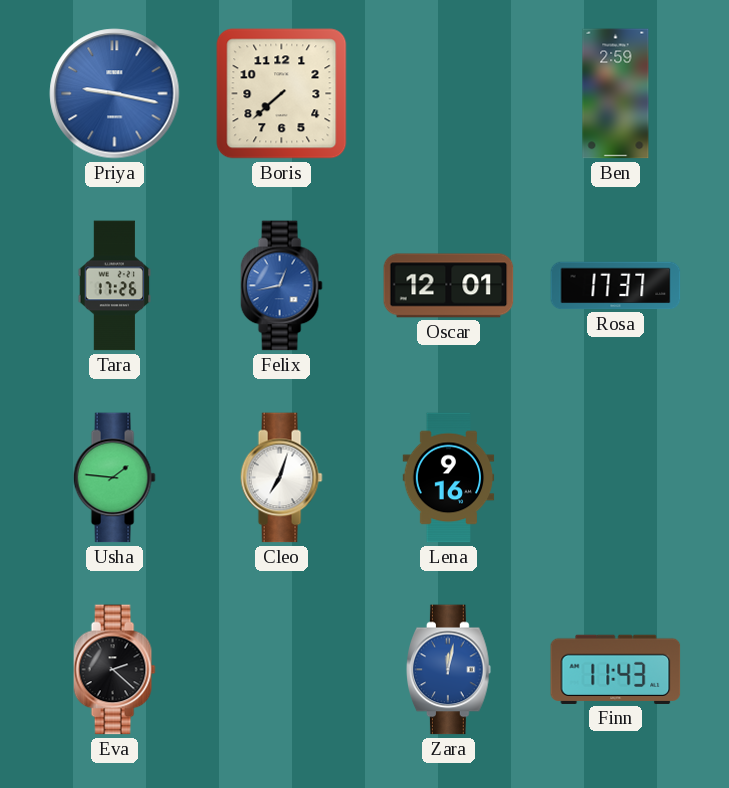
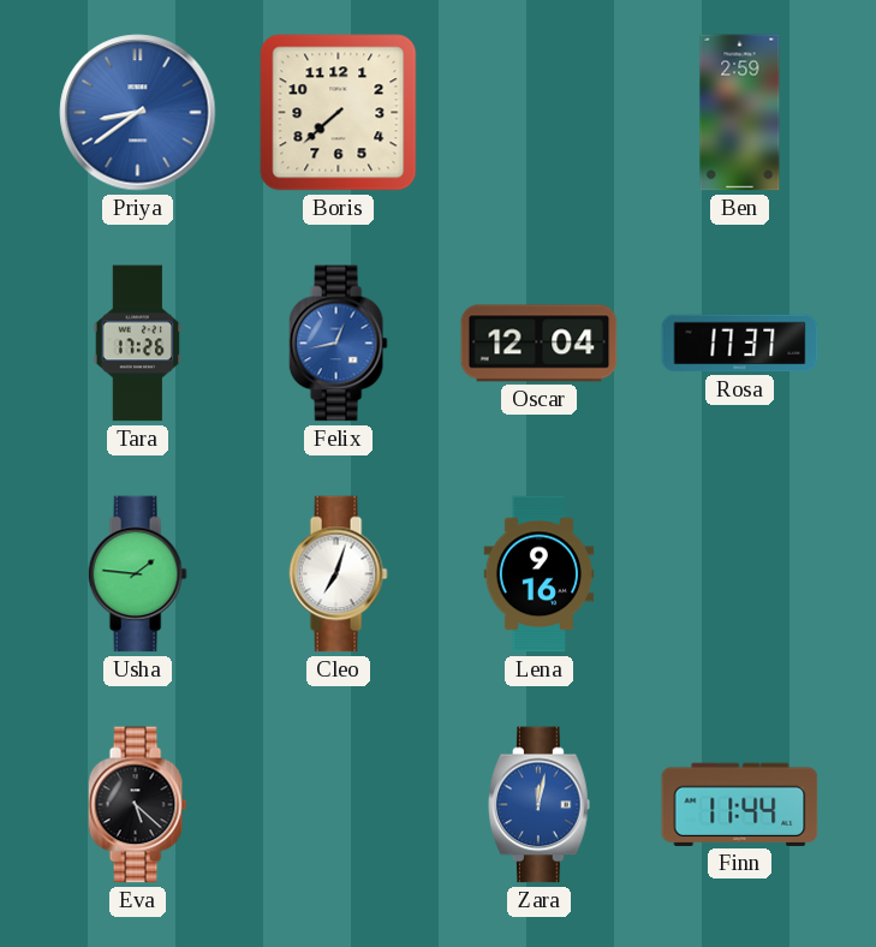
Priya: 9:17 -> 8:39
Oscar: 12:01 -> 12:04
Eva: 2:22 -> 5:22
Finn: 11:43 -> 11:44
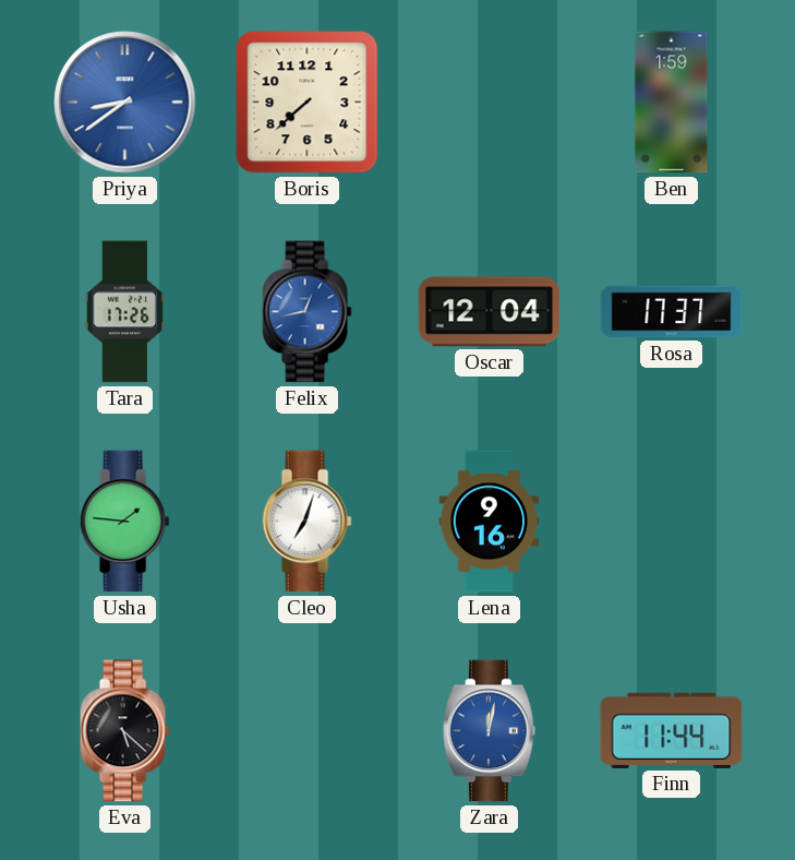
Ben: 2:59 -> 1:59
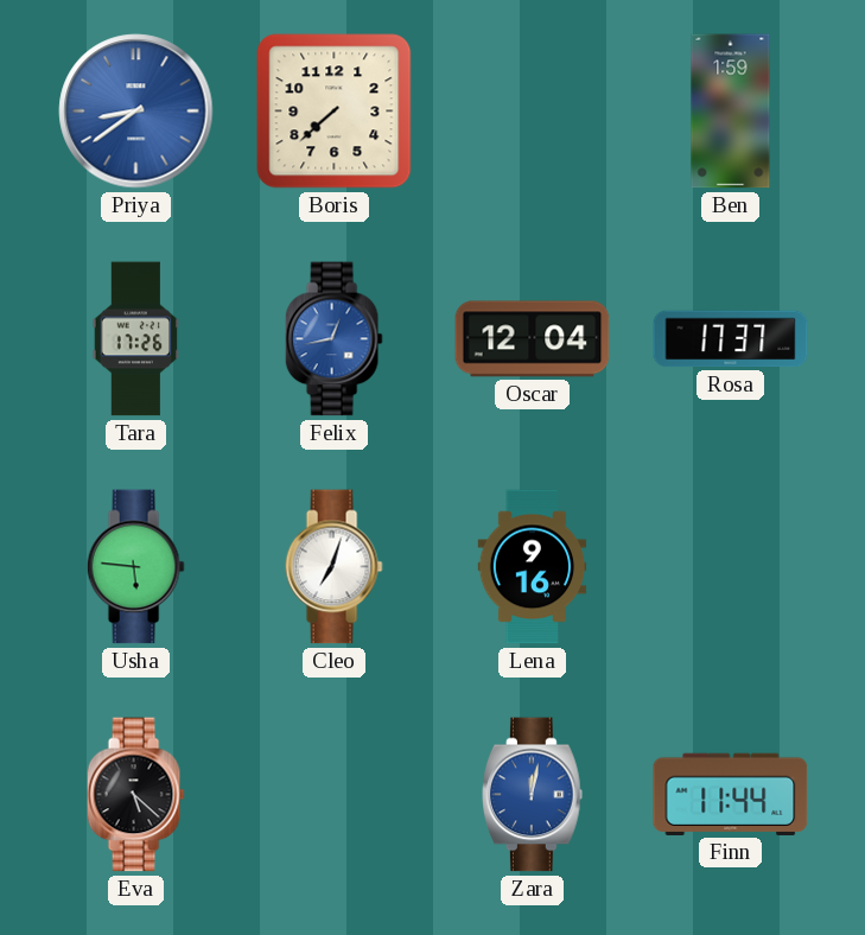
Usha: 1:46 -> 5:46
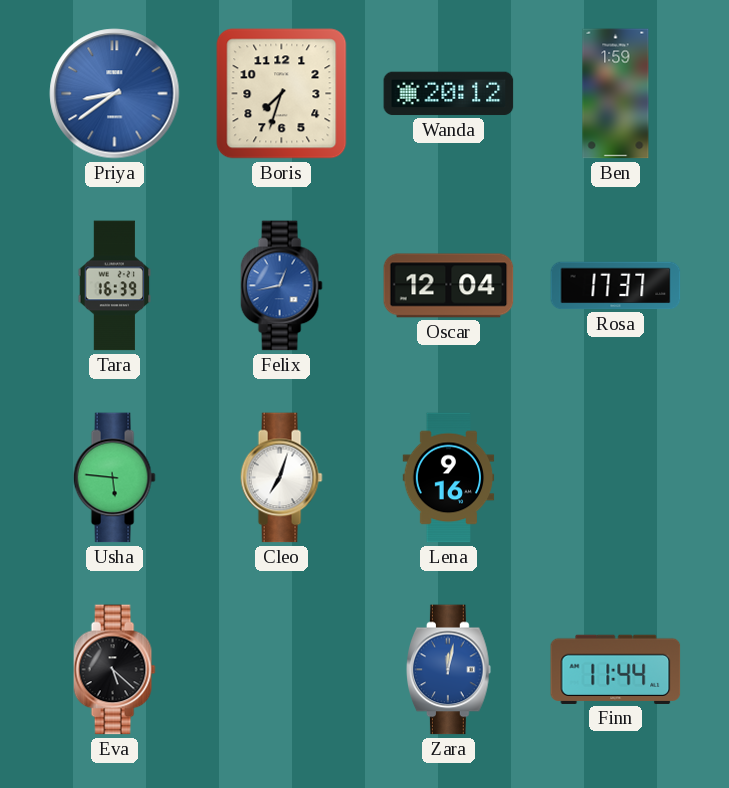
Boris: 7:38 -> 7:33
Wanda: none -> 20:12
Tara: 17:26 -> 16:39
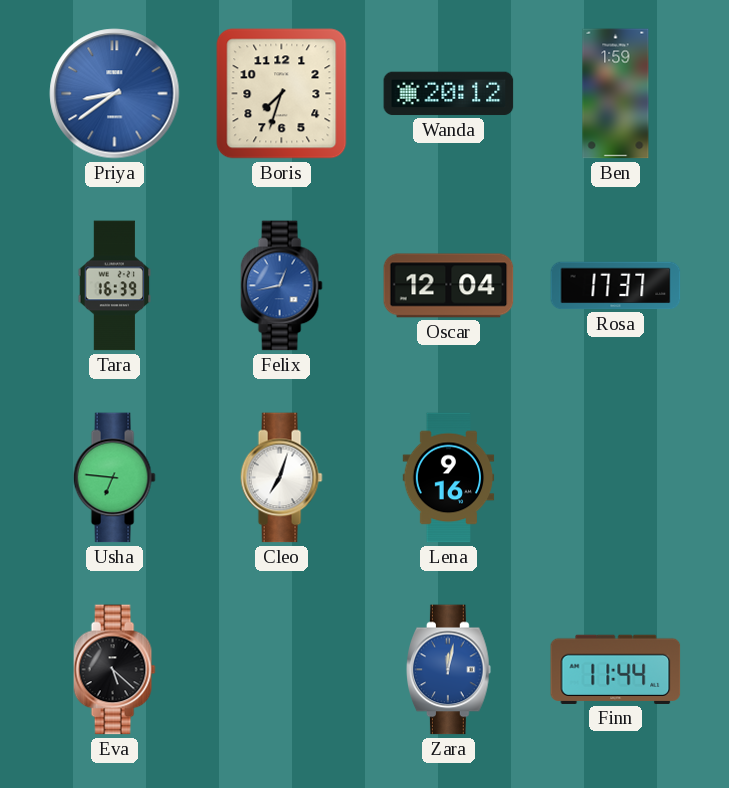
Usha: 5:46 -> 6:46
